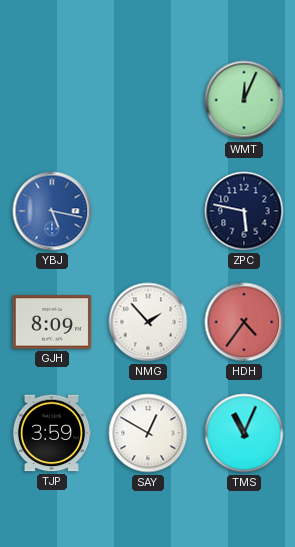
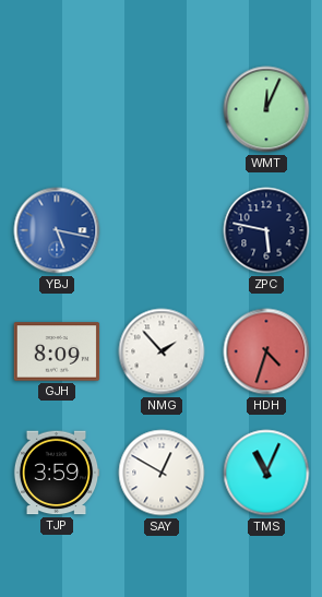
HDH: 4:36 -> 4:33
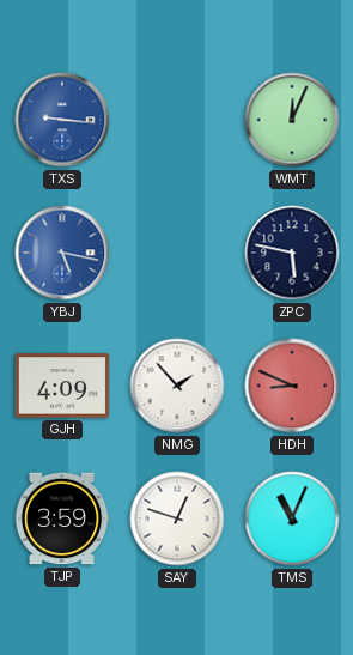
TXS: none -> 9:16
GJH: 8:09 -> 4:09
HDH: 4:33 -> 8:49
SAY: 12:50 -> 12:48
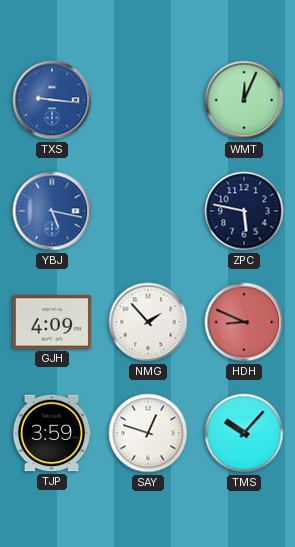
TMS: 11:04 -> 10:07
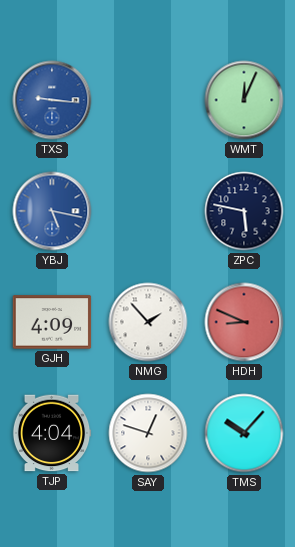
TJP: 3:59 -> 4:04
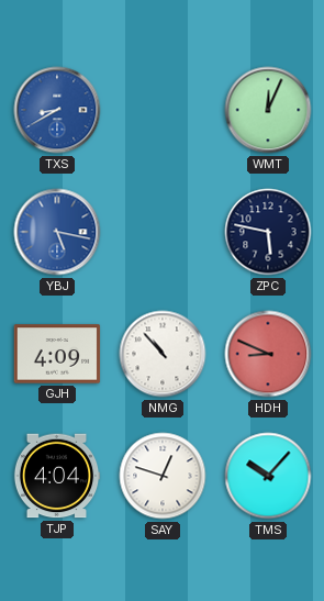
TXS: 9:16 -> 8:40
NMG: 1:53 -> 10:53
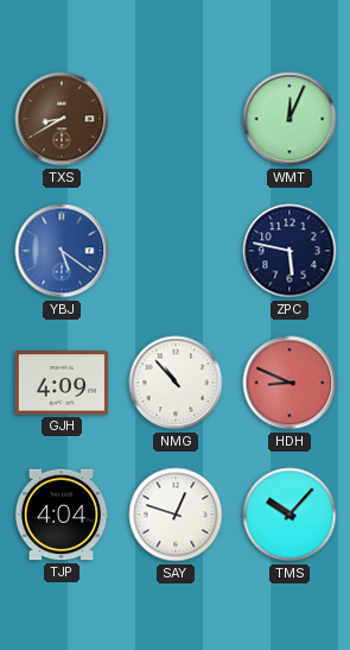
TXS dial: blue -> brown
YBJ: 5:17 -> 5:21
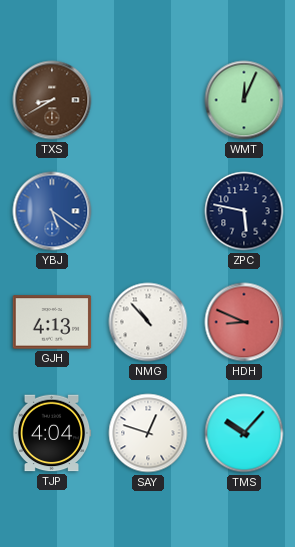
GJH: 4:09 -> 4:13
